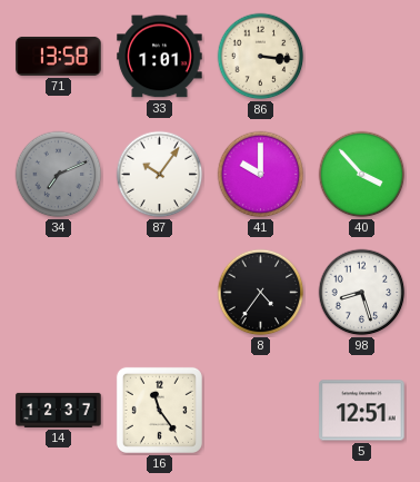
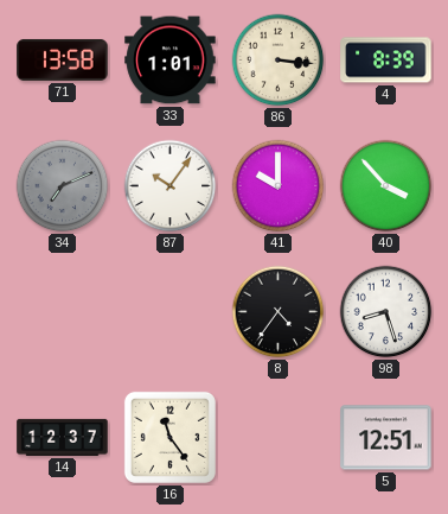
4: none -> 8:39
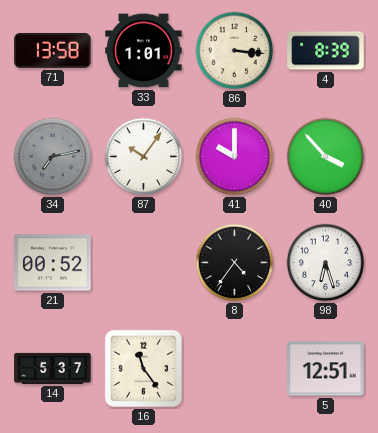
34: 7:11 -> 7:13
21: none -> 00:52
98: 8:27 -> 6:27
14: 12:37 -> 5:37
